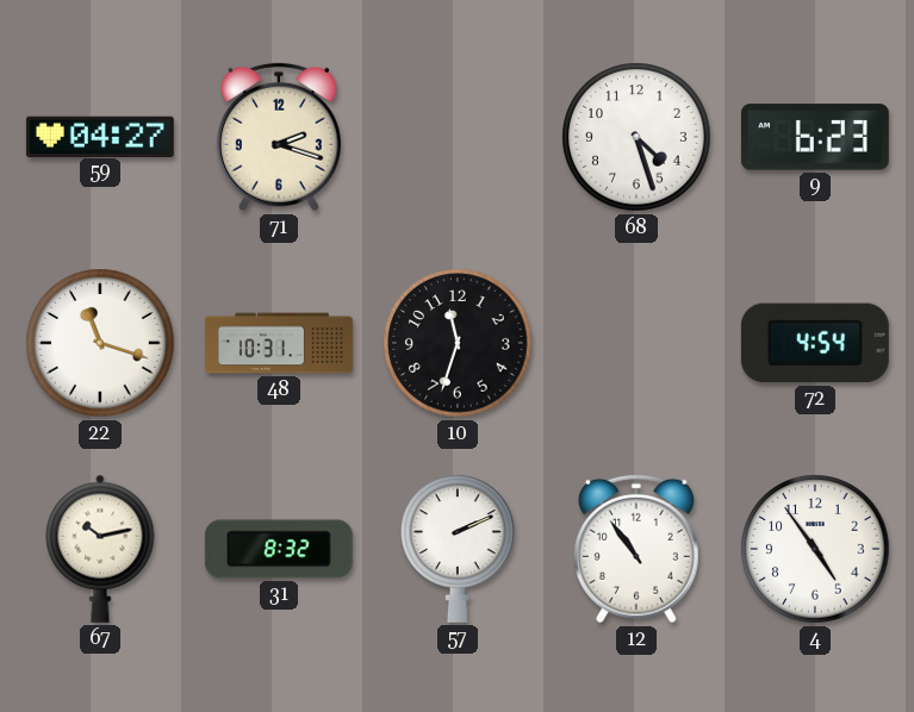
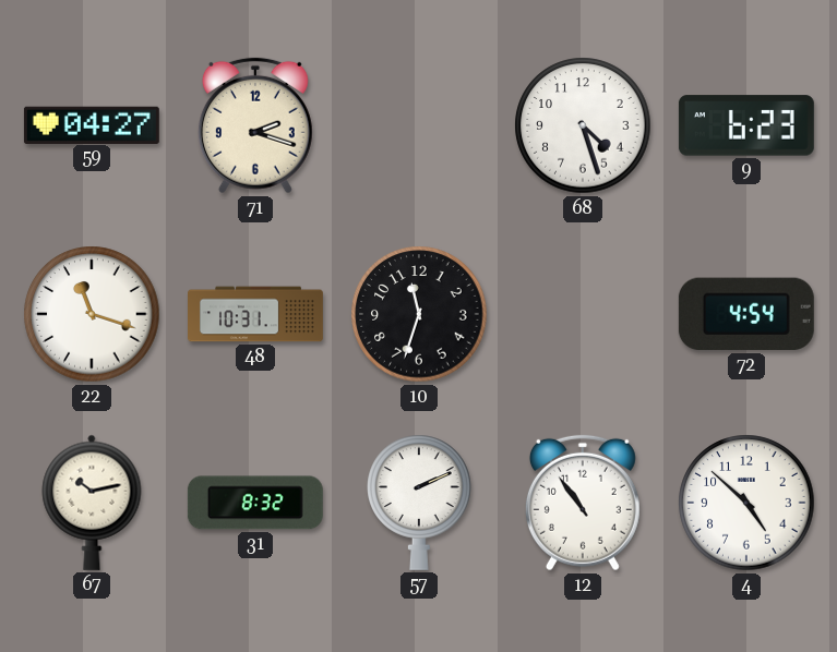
4: 4:54 -> 4:52
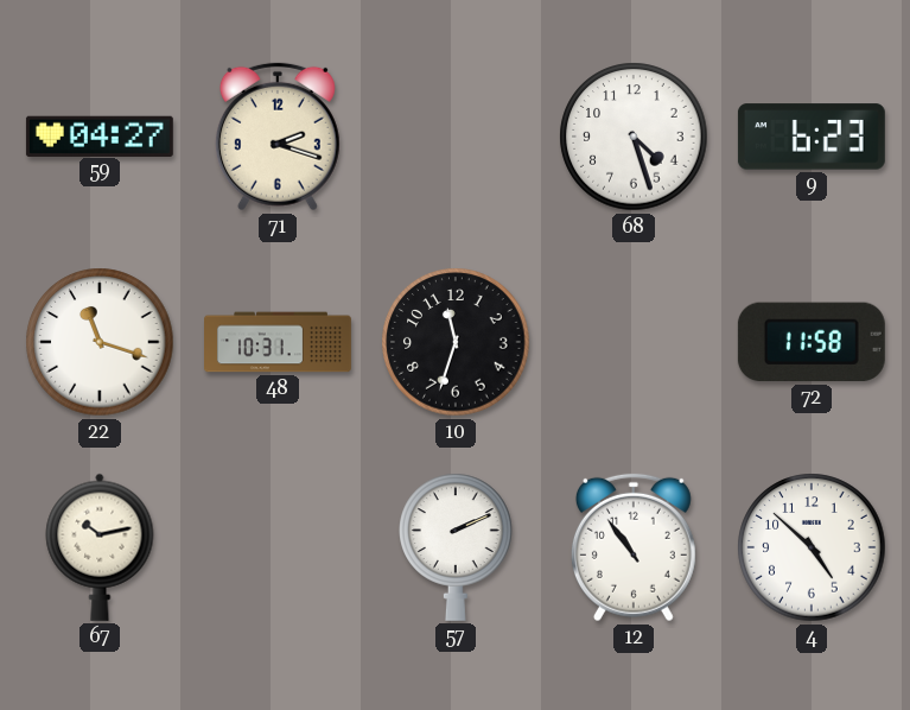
72: 4:54 -> 11:58
31: 8:32 -> none
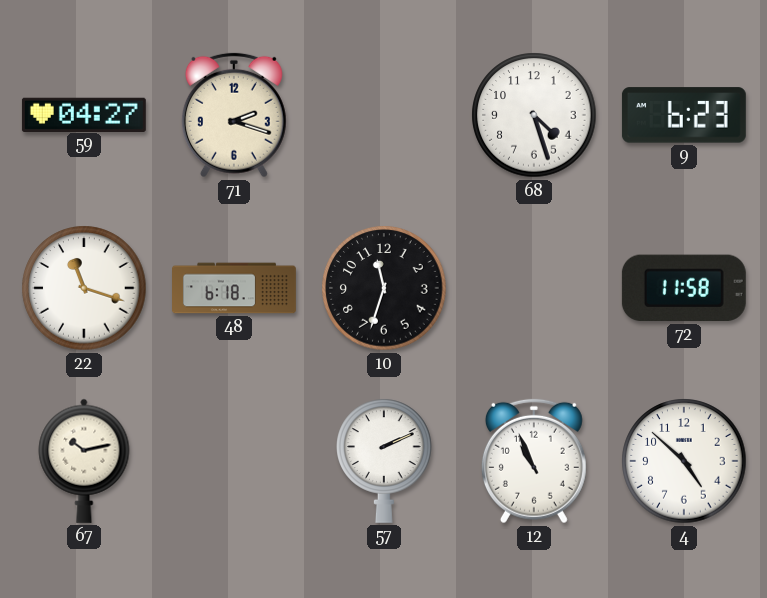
48: 10:31 -> 6:18
12: 10:54 -> 10:56
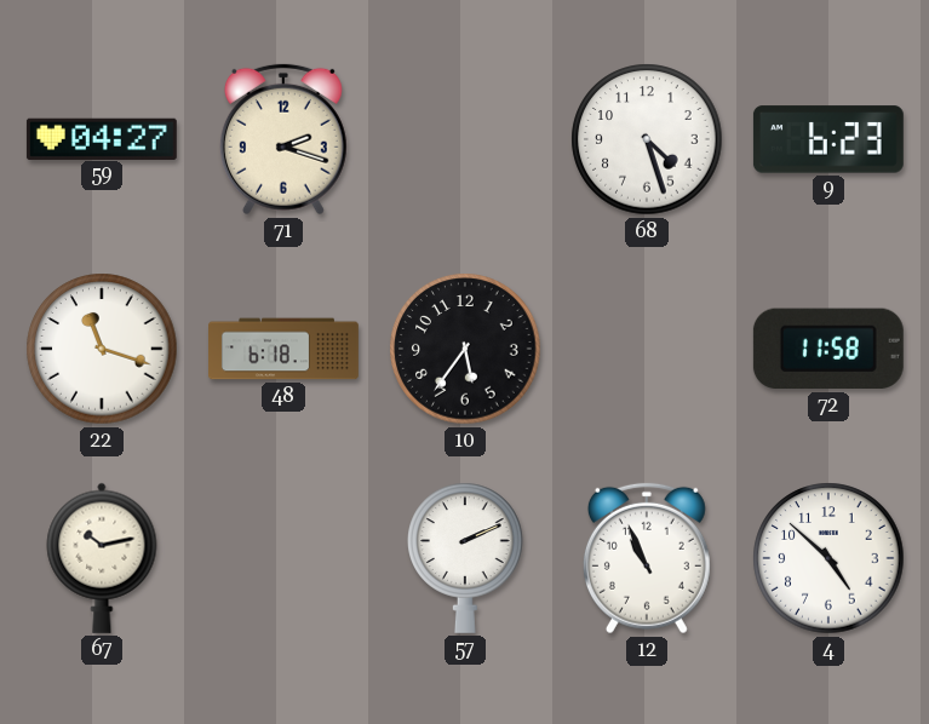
10: 11:33 -> 5:36
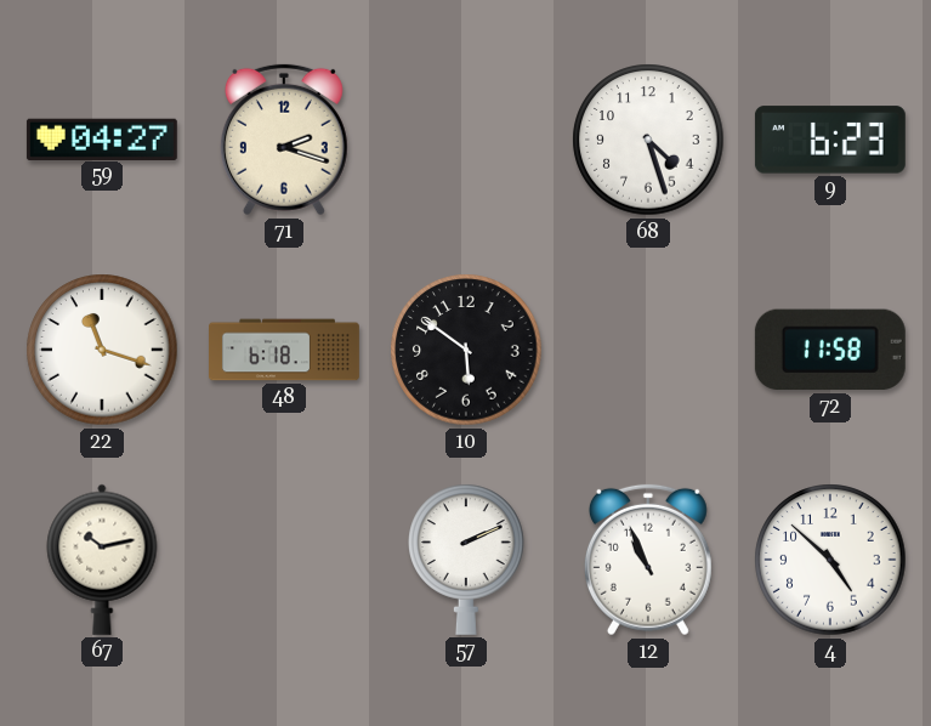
10: 5:36 -> 5:51
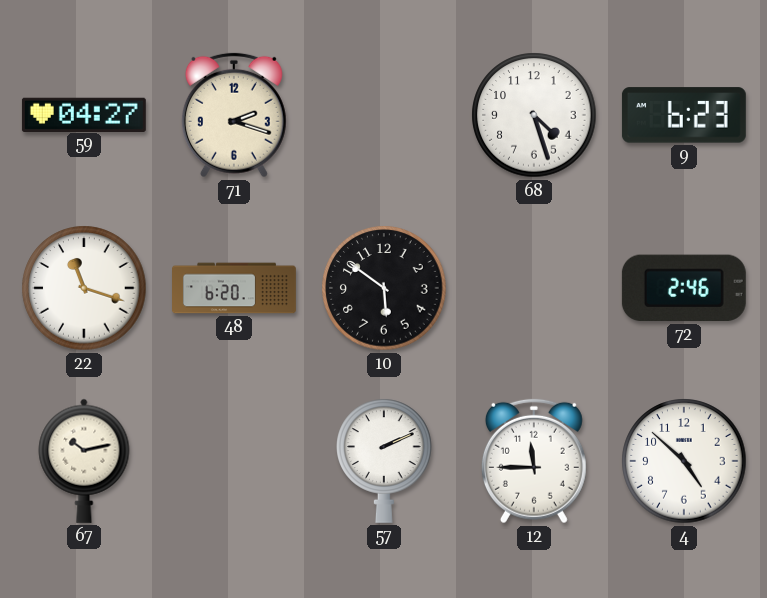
48: 6:18 -> 6:20
72: 11:58 -> 2:46
12: 10:56 -> 11:45
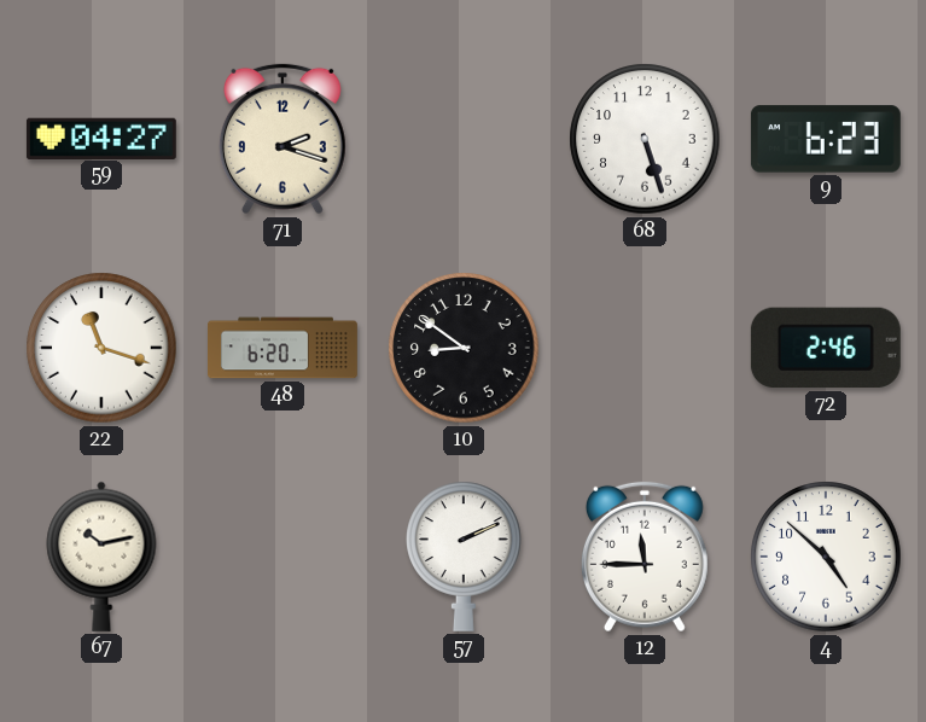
68: 4:27 -> 5:27
10: 5:51 -> 8:51
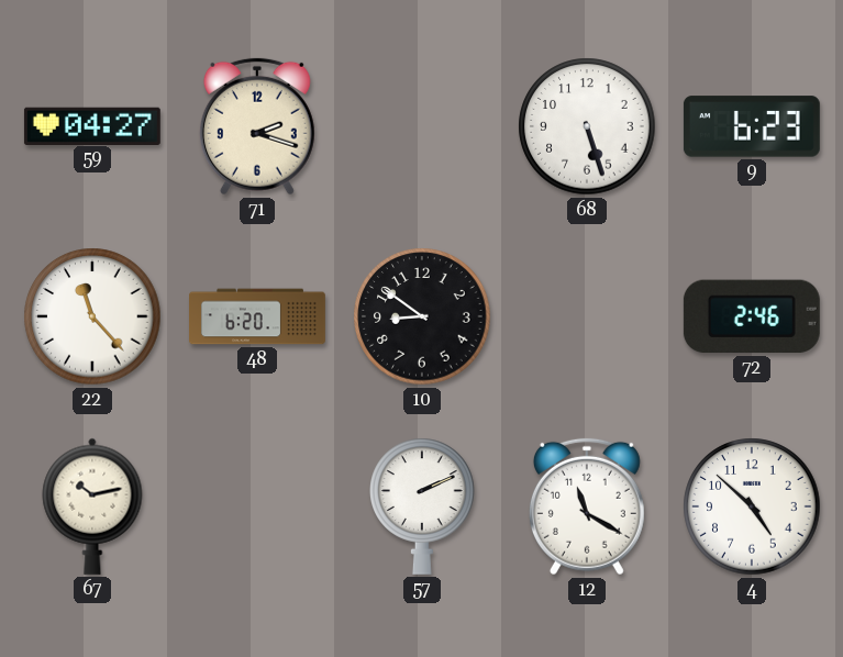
22: 11:18 -> 11:23
12: 11:45 -> 11:20
